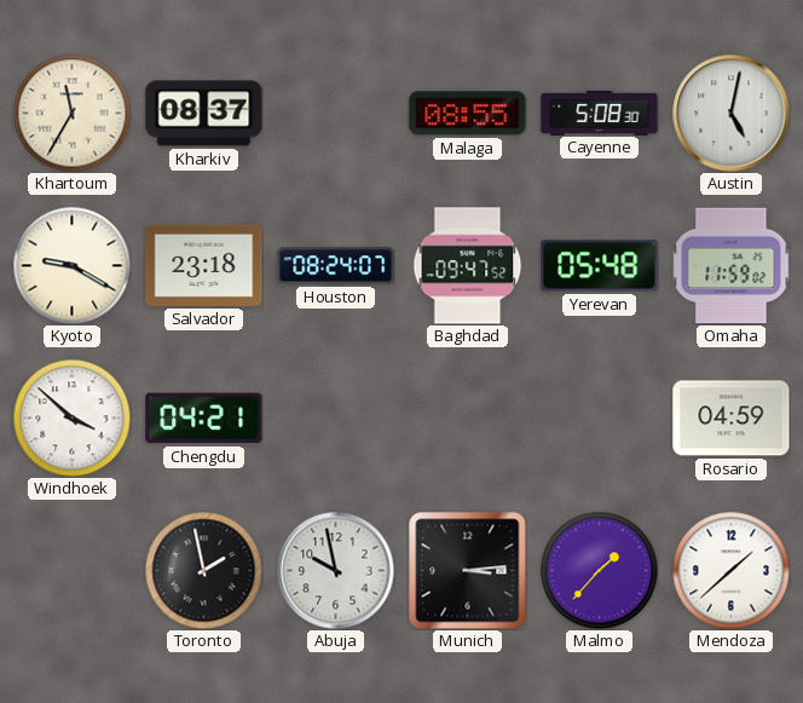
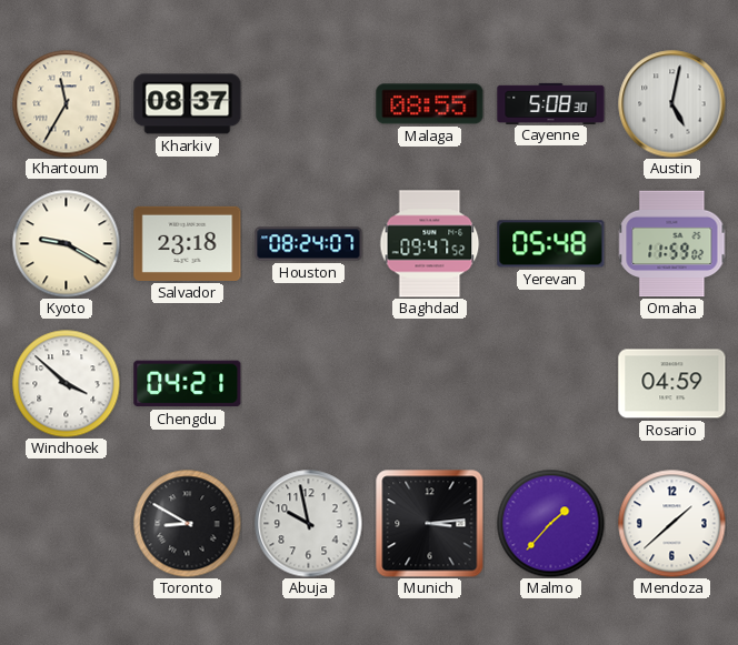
Toronto: 1:58 -> 8:50
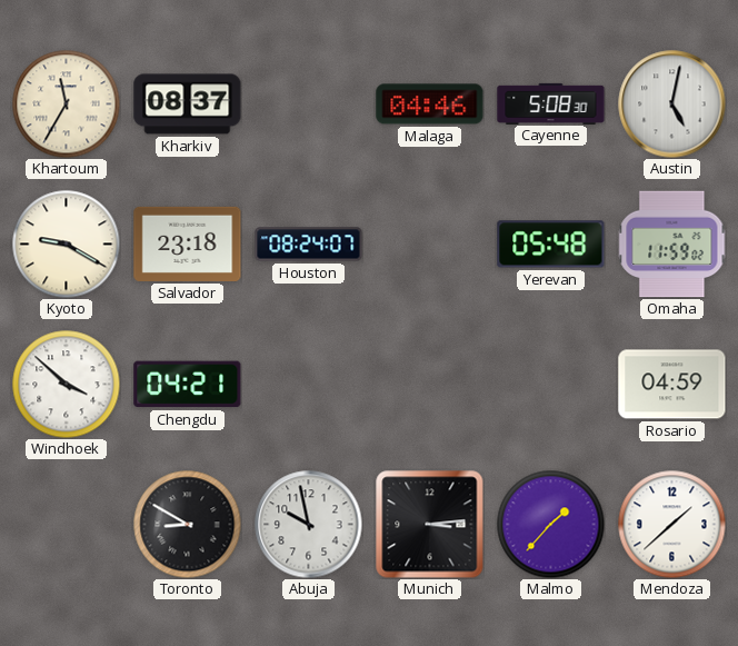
Malaga: 08:55 -> 04:46
Baghdad: 09:47 -> none
